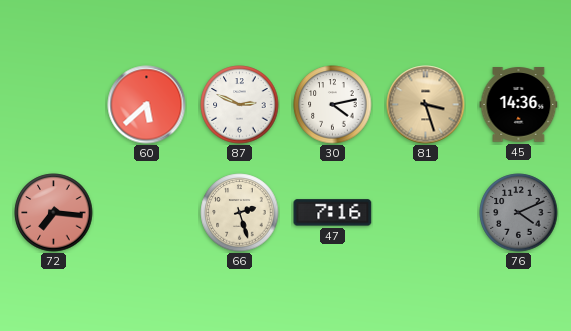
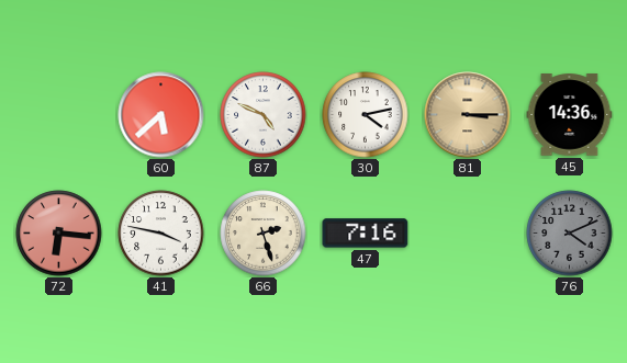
87: 2:49 -> 4:49
81: 3:27 -> 3:15
72: 7:16 -> 6:16
41: none -> 3:47
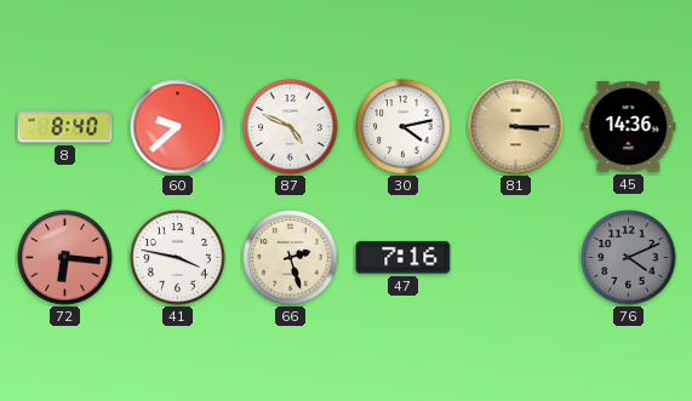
8: none -> 8:40
60: 5:38 -> 9:38
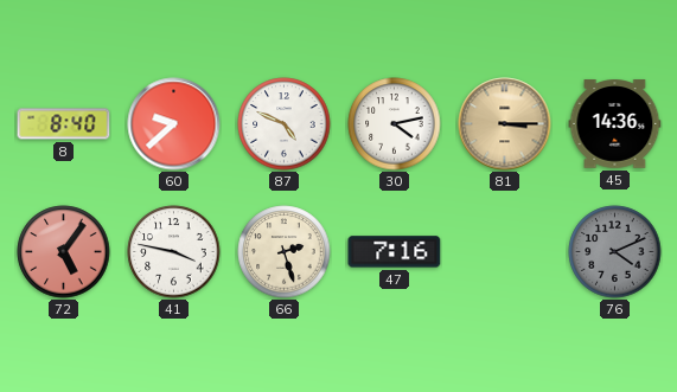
72: 6:16 -> 5:06
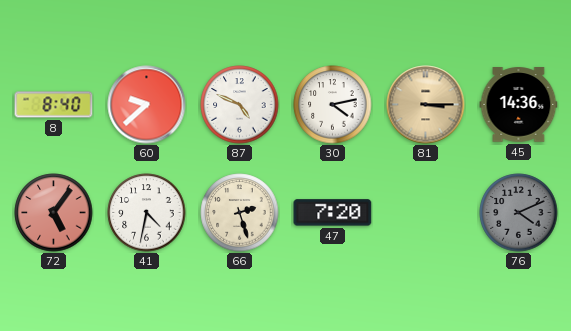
41: 3:47 -> 4:32
47: 7:16 -> 7:20
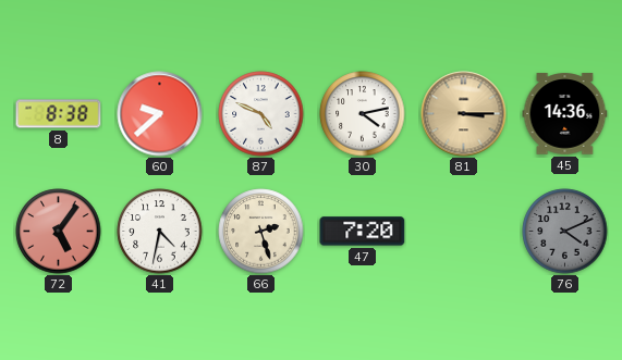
8: 8:40 -> 8:38
